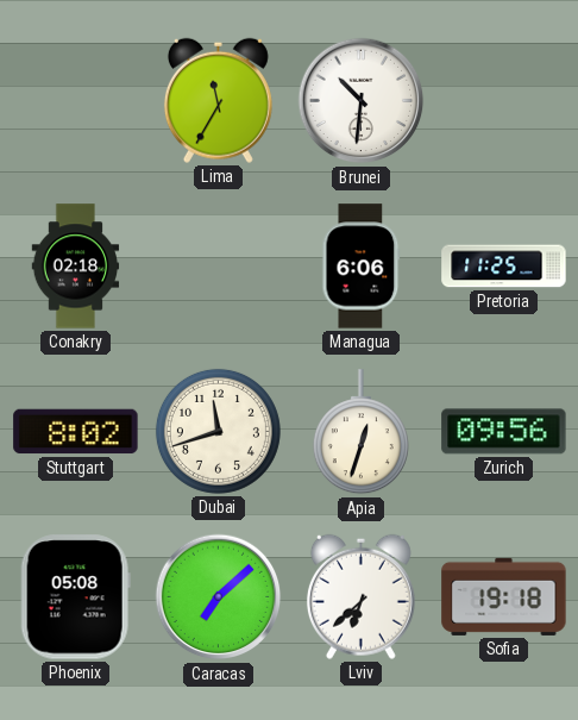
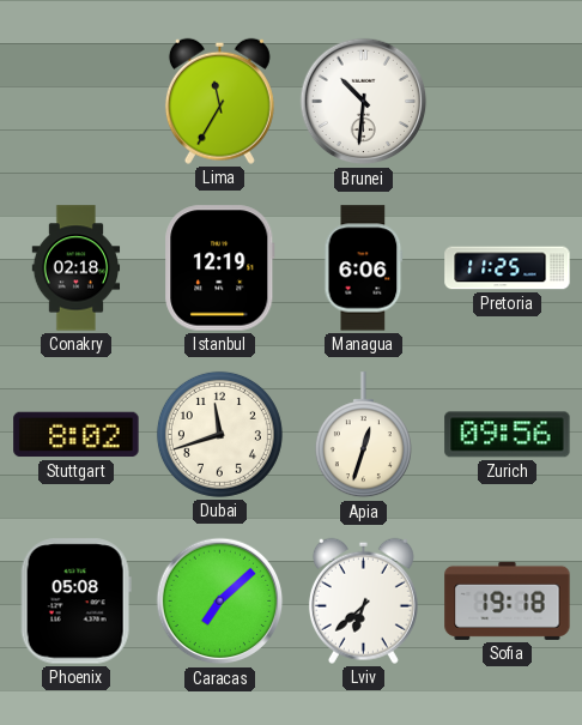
Istanbul: none -> 12:19
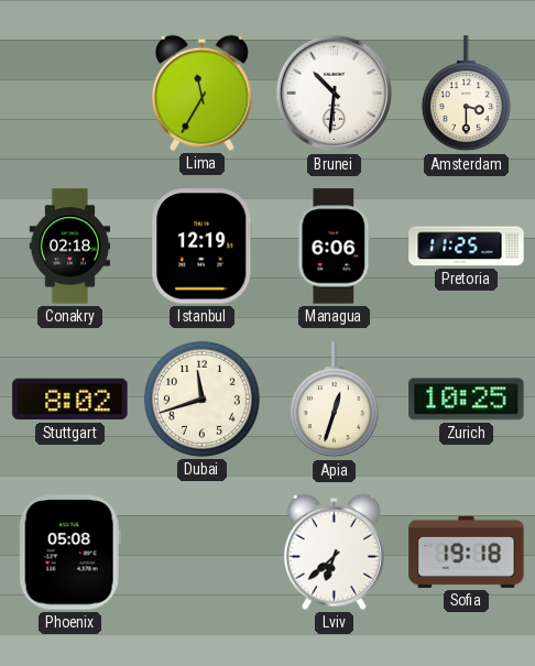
Amsterdam: none -> 3:30
Zurich: 09:56 -> 10:25
Caracas: 7:08 -> none
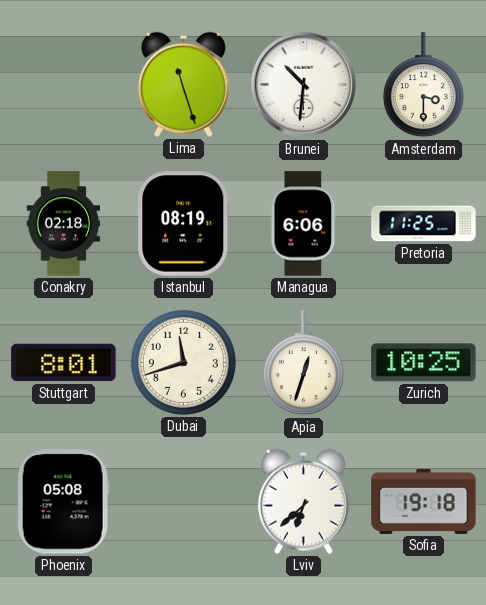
Lima: 11:35 -> 11:27
Istanbul: 12:19 -> 08:19
Stuttgart: 8:02 -> 8:01
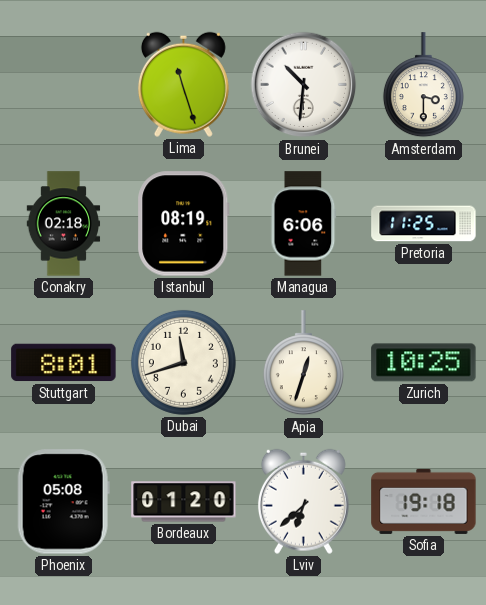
Bordeaux: none -> 01:20
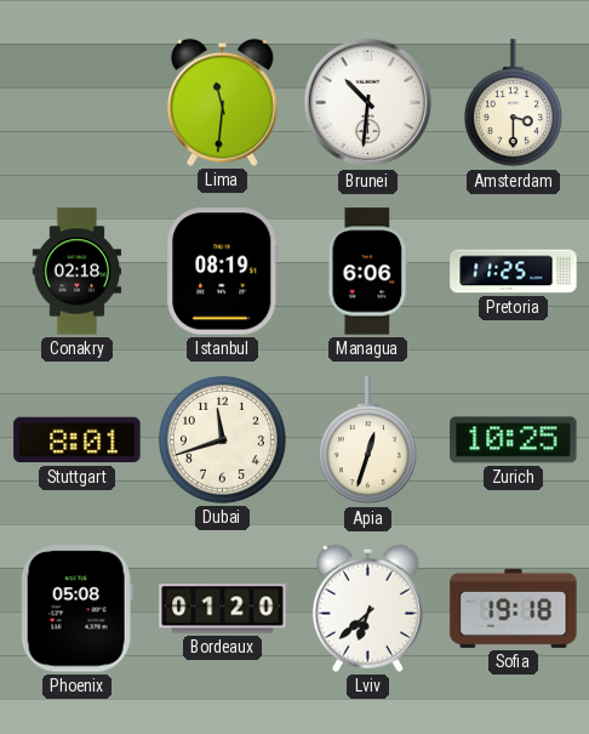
Lima: 11:27 -> 11:31
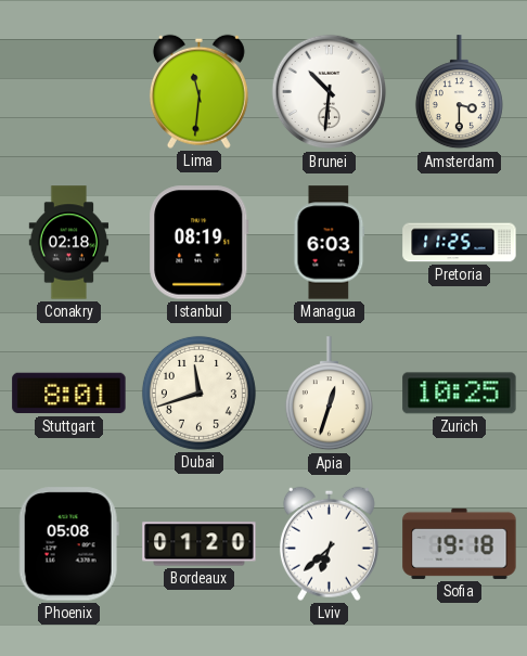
Managua: 6:06 -> 6:03
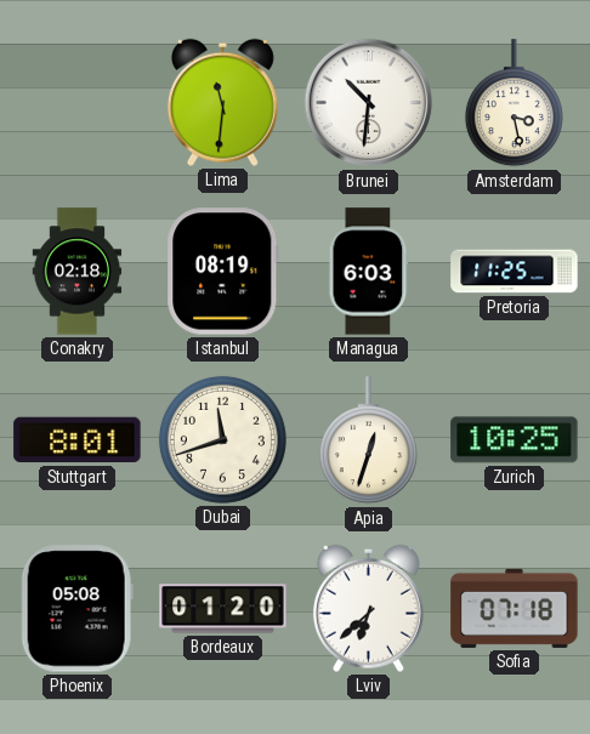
Amsterdam: 3:30 -> 3:28
Sofia: 19:18 -> 07:18
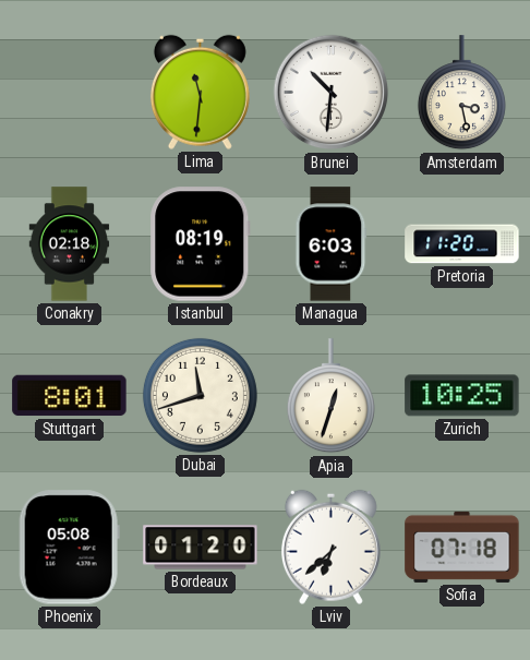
Pretoria: 11:25 -> 11:20
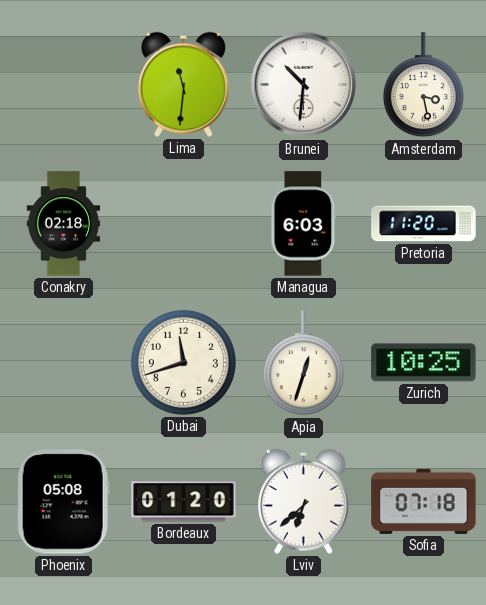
Istanbul: 08:19 -> none
Stuttgart: 8:01 -> none
